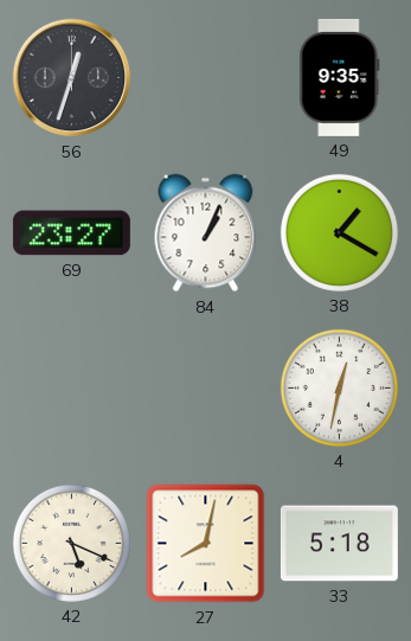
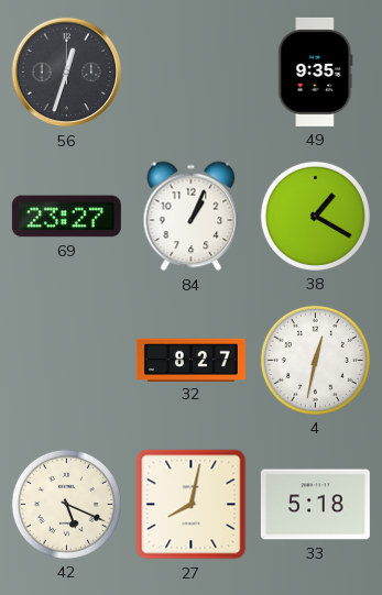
32: none -> 8:27
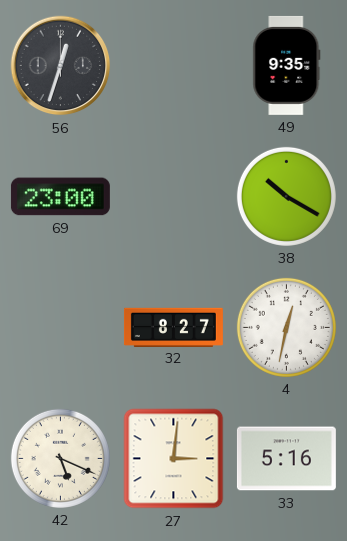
69: 23:27 -> 23:00
84: 1:04 -> none
38: 1:20 -> 10:20
27: 8:02 -> 3:01
33: 5:18 -> 5:16
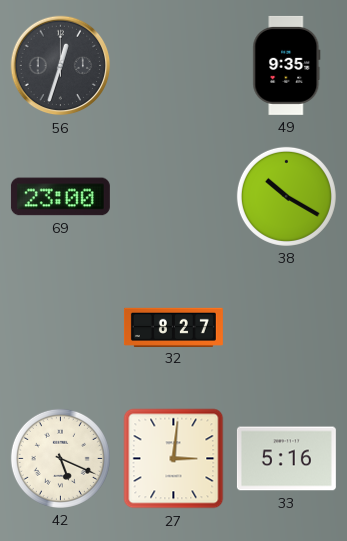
4: 12:32 -> none
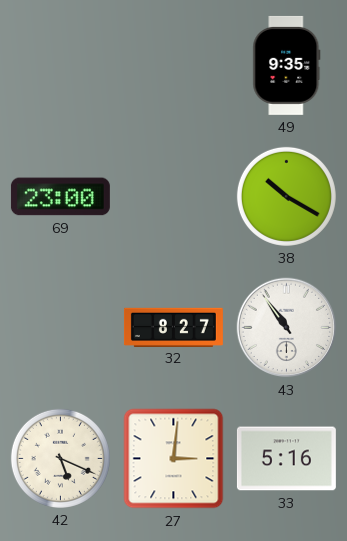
56: 12:33 -> none
43: none -> 10:54
